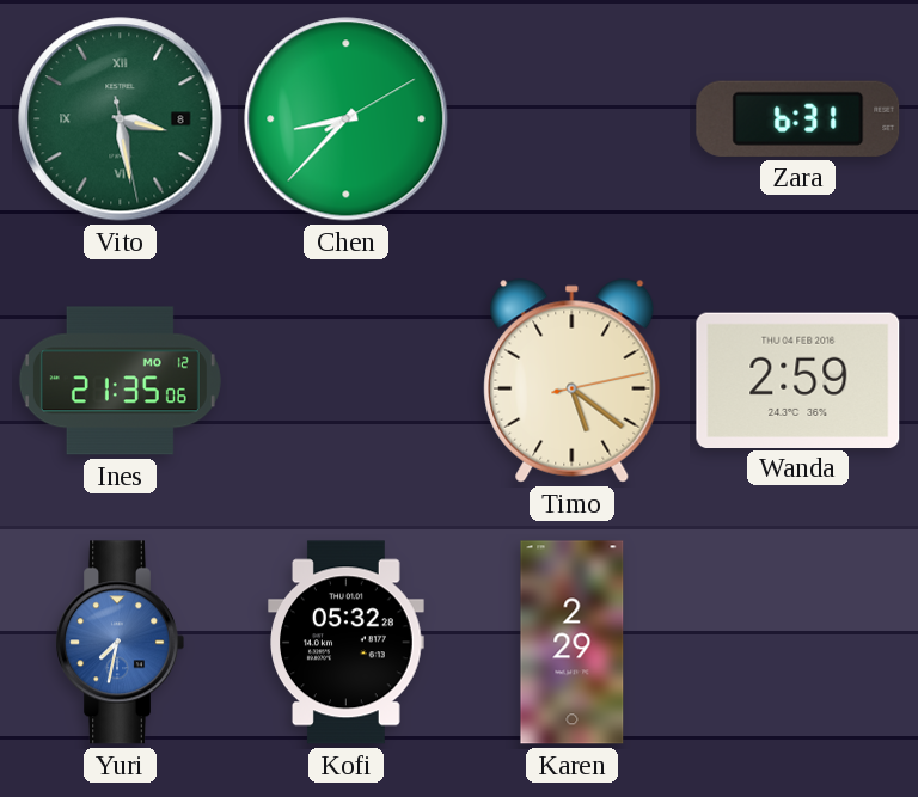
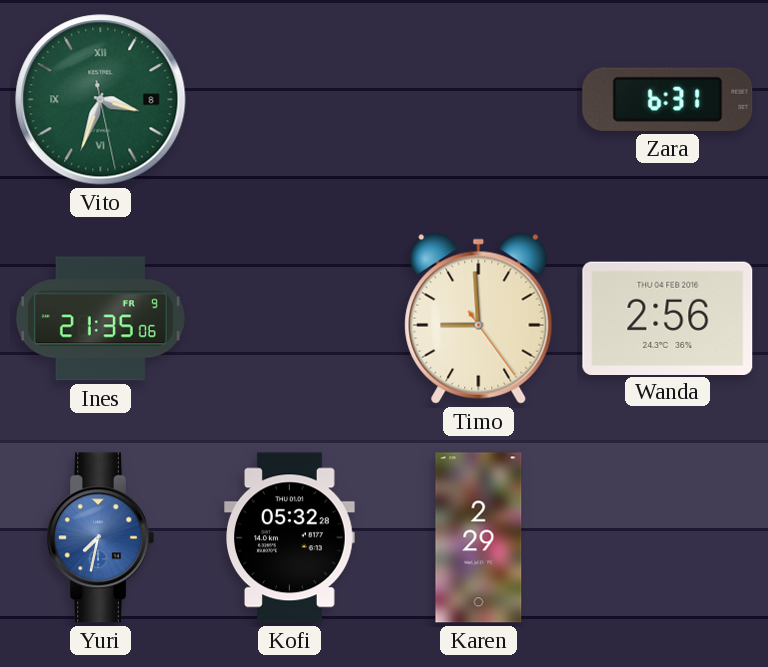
Vito: 3:28 -> 3:33
Chen: 8:37 -> none
Ines date: MO 12 -> FR 9
Timo: 5:21 -> 8:59
Wanda: 2:59 -> 2:56
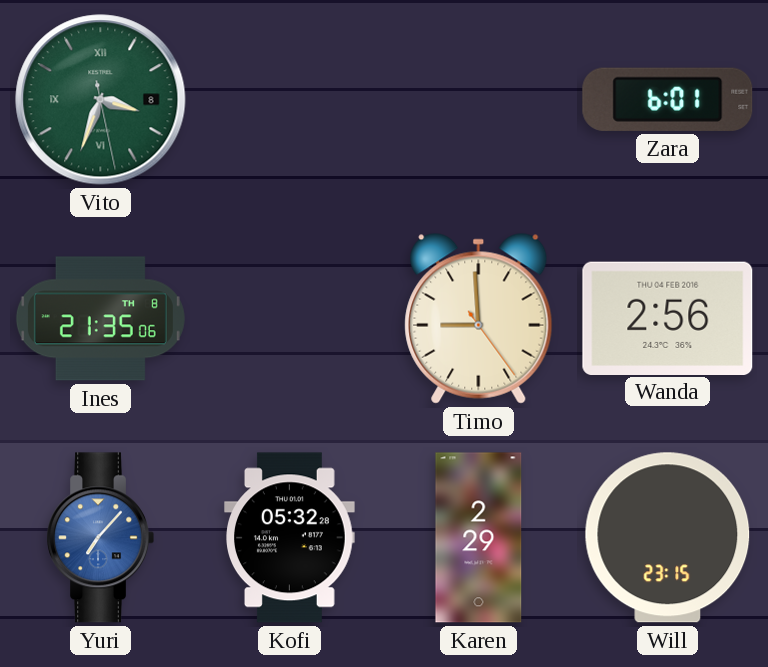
Zara: 6:31 -> 6:01
Ines date: FR 9 -> TH 8
Yuri: 7:32 -> 7:07
Will: none -> 23:15
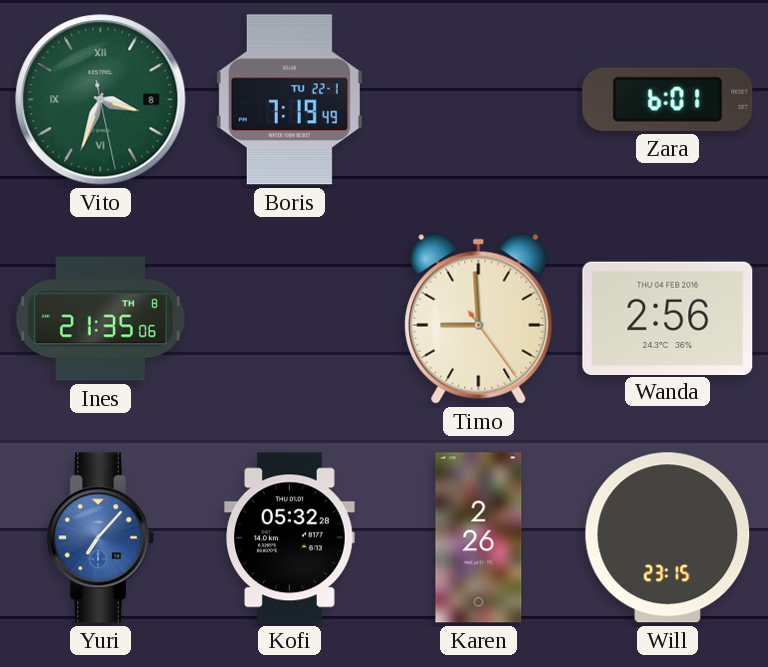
Boris: none -> 7:19
Karen: 2:29 -> 2:26
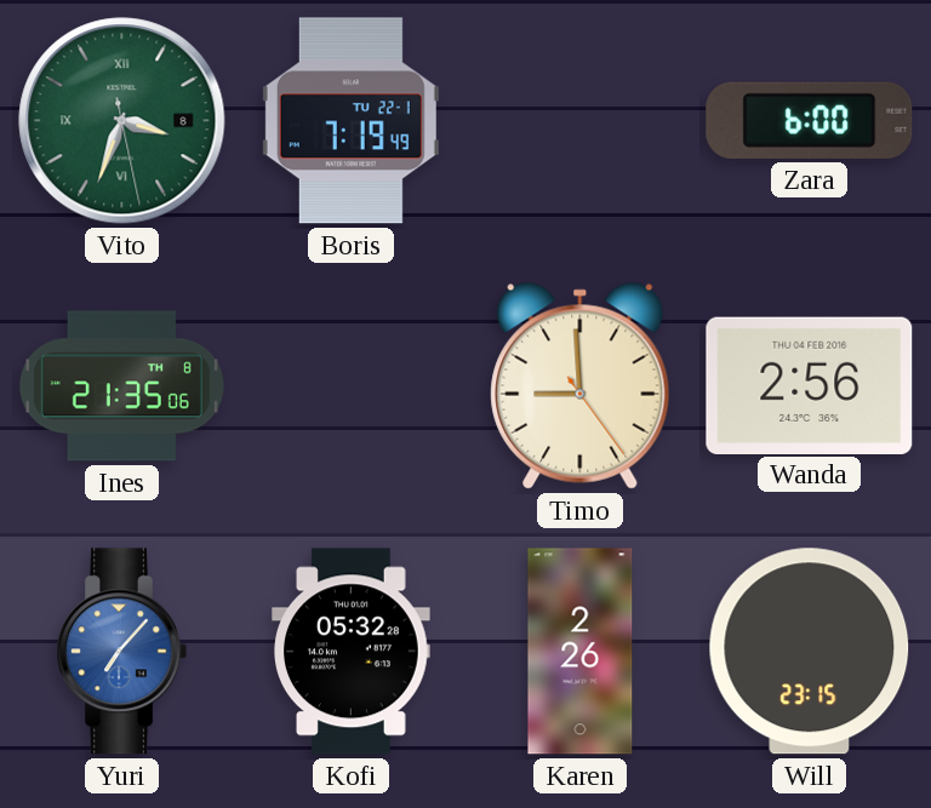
Zara: 6:01 -> 6:00
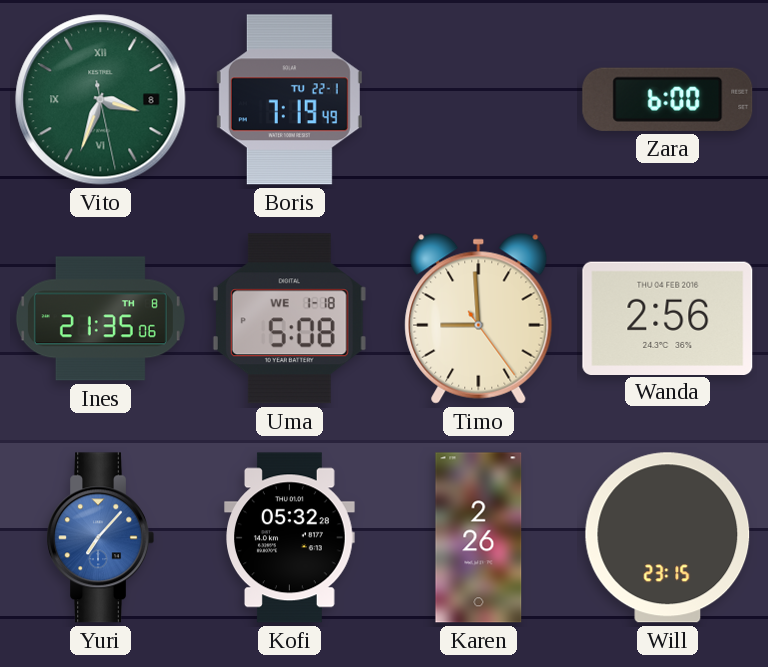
Uma: none -> 5:08
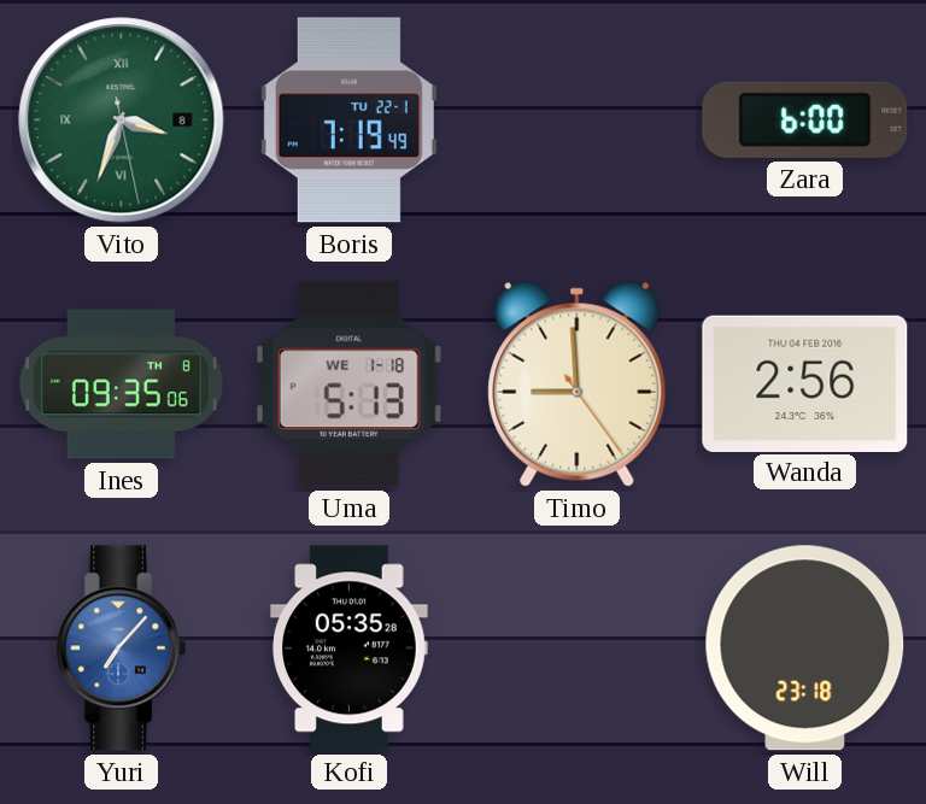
Ines: 21:35 -> 09:35
Uma: 5:08 -> 5:13
Kofi: 05:32 -> 05:35
Karen: 2:26 -> none
Will: 23:15 -> 23:18
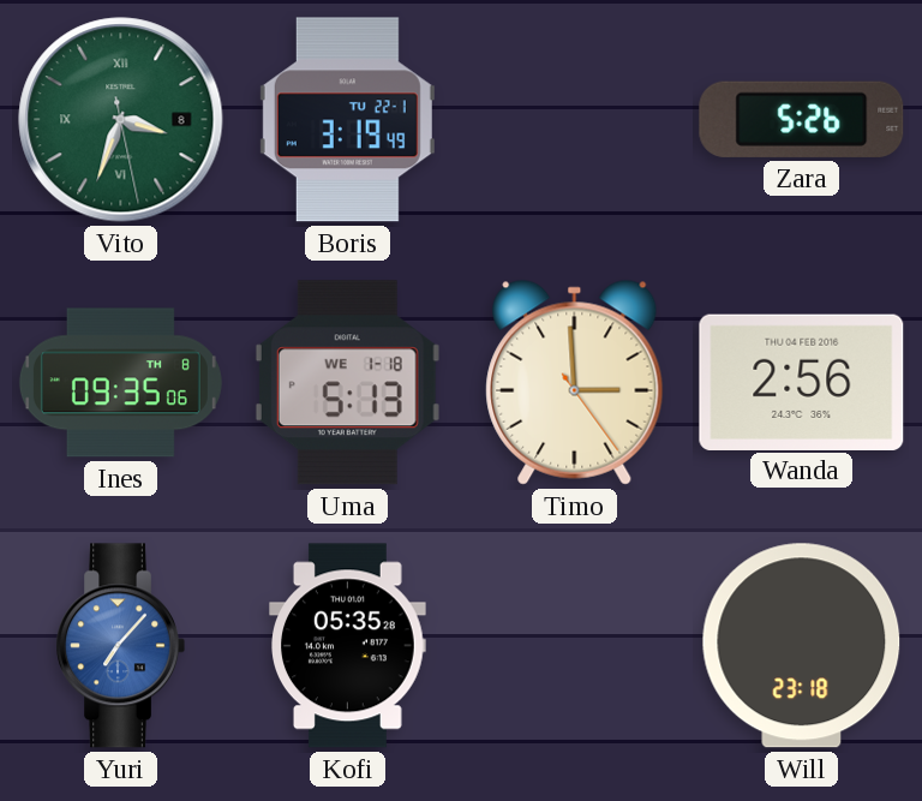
Boris: 7:19 -> 3:19
Zara: 6:00 -> 5:26
Timo: 8:59 -> 2:59
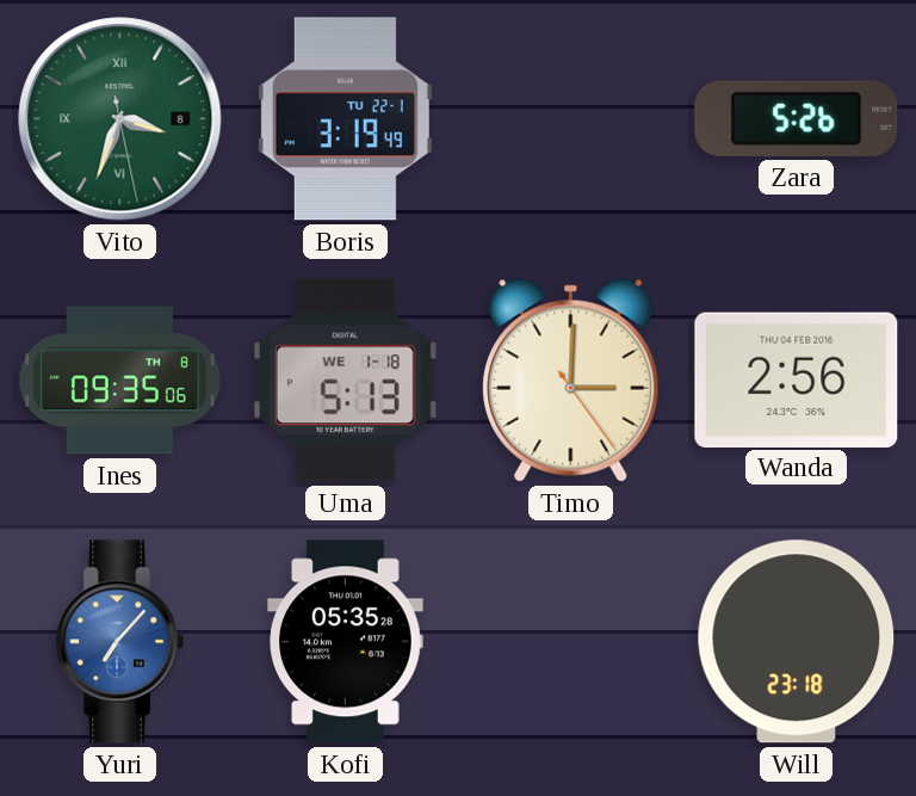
Timo: 2:59 -> 3:00
